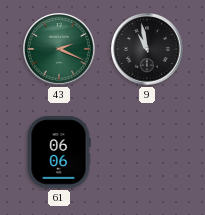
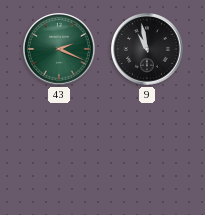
61: 06:06 -> none
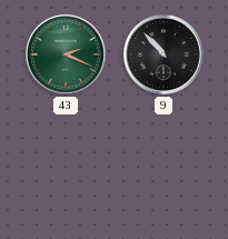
9: 10:58 -> 10:53
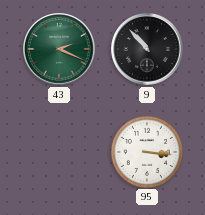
95: none -> 3:16
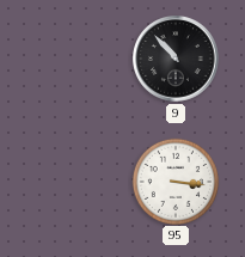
43: 2:19 -> none
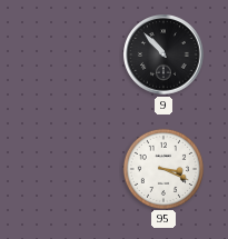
95: 3:16 -> 3:19
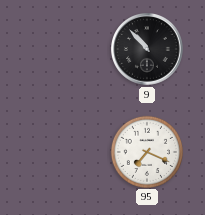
95: 3:19 -> 7:19
